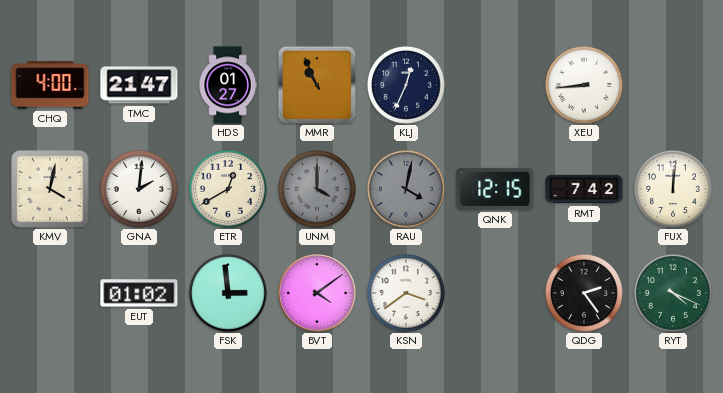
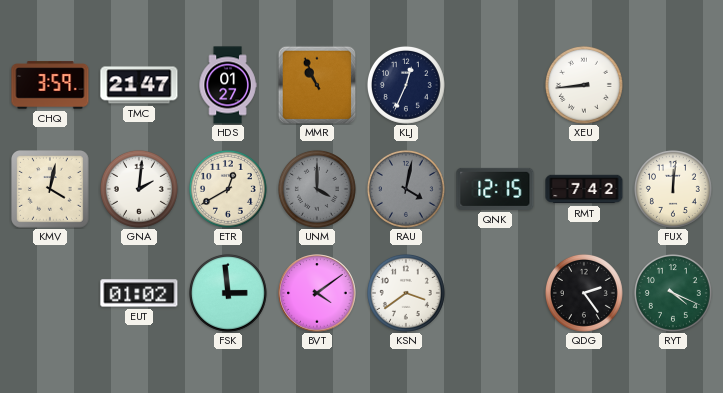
CHQ: 4:00 -> 3:59
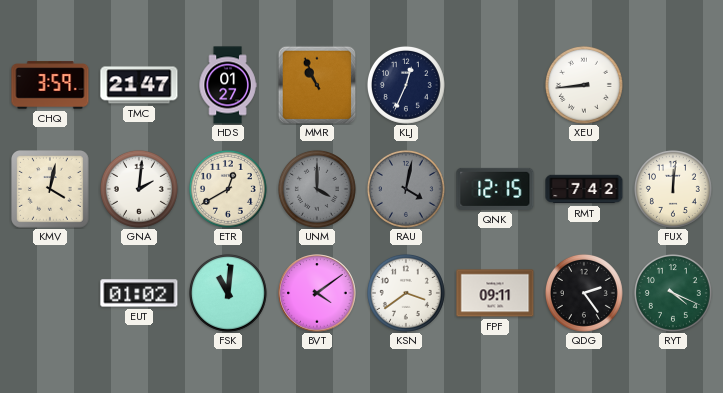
FSK: 2:59 -> 11:01
FPF: none -> 09:11
